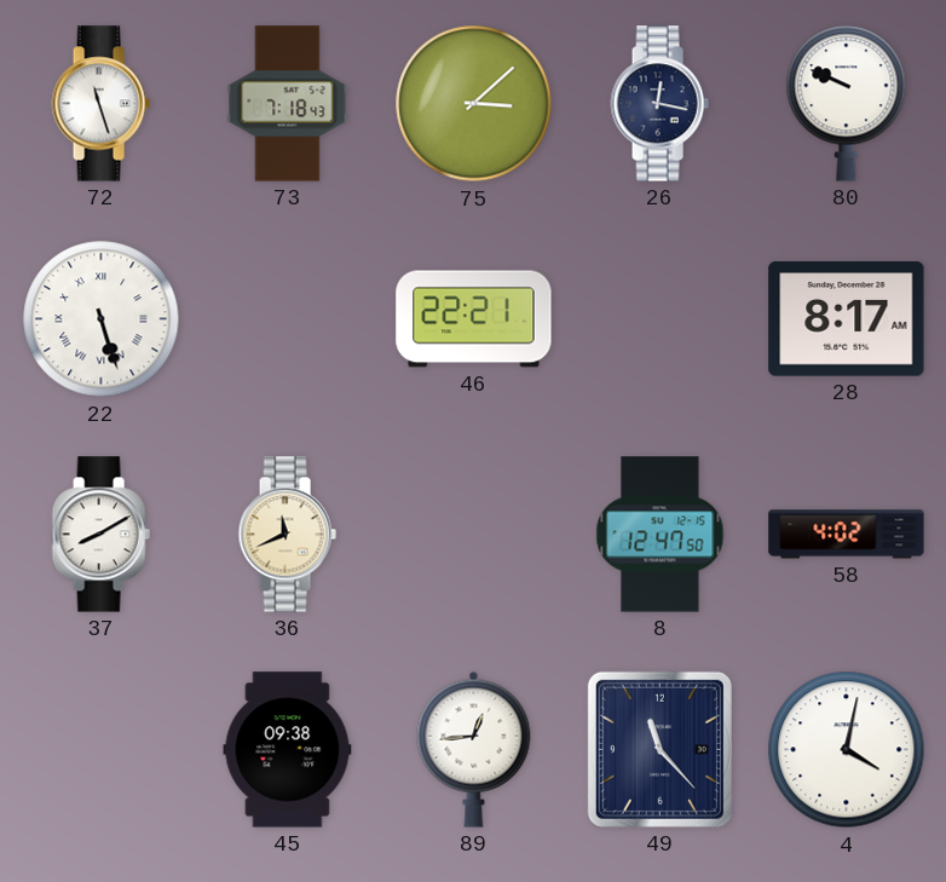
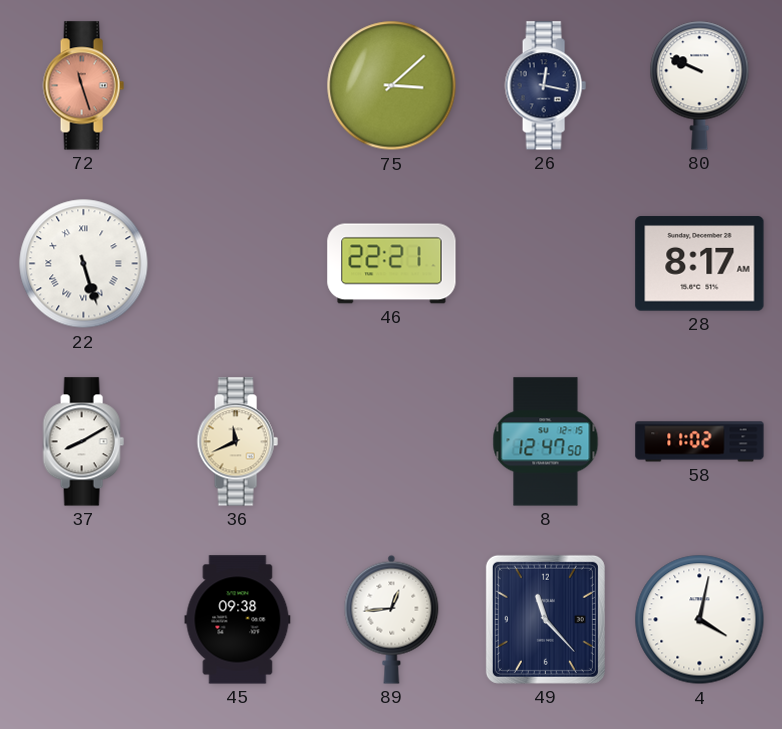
72 dial: white -> salmon
73: 7:18 -> none
58: 4:02 -> 11:02
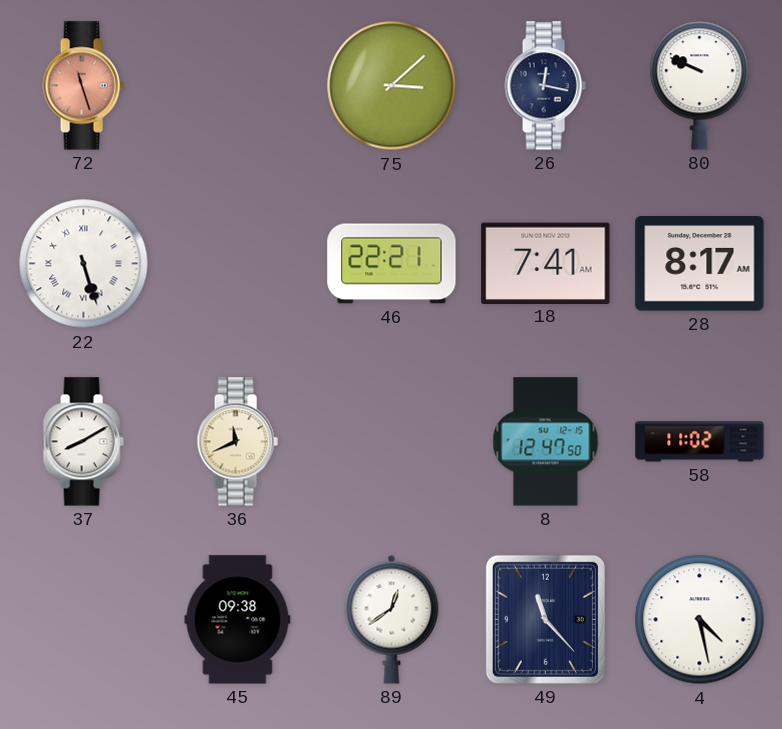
18: none -> 7:41
89: 12:44 -> 12:39
4: 4:02 -> 4:28
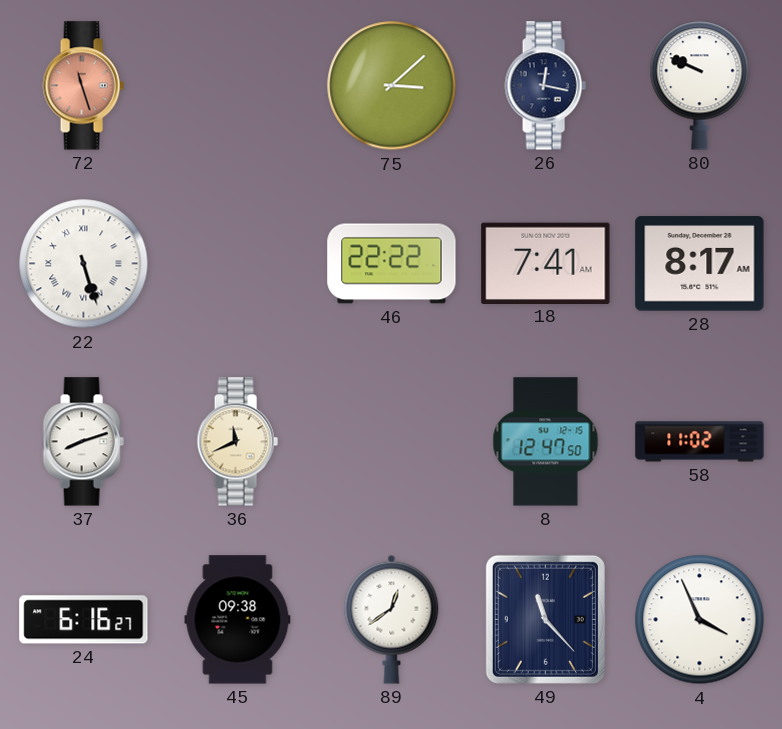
46: 22:21 -> 22:22
37: 8:10 -> 8:12
24: none -> 6:16
4: 4:28 -> 3:56
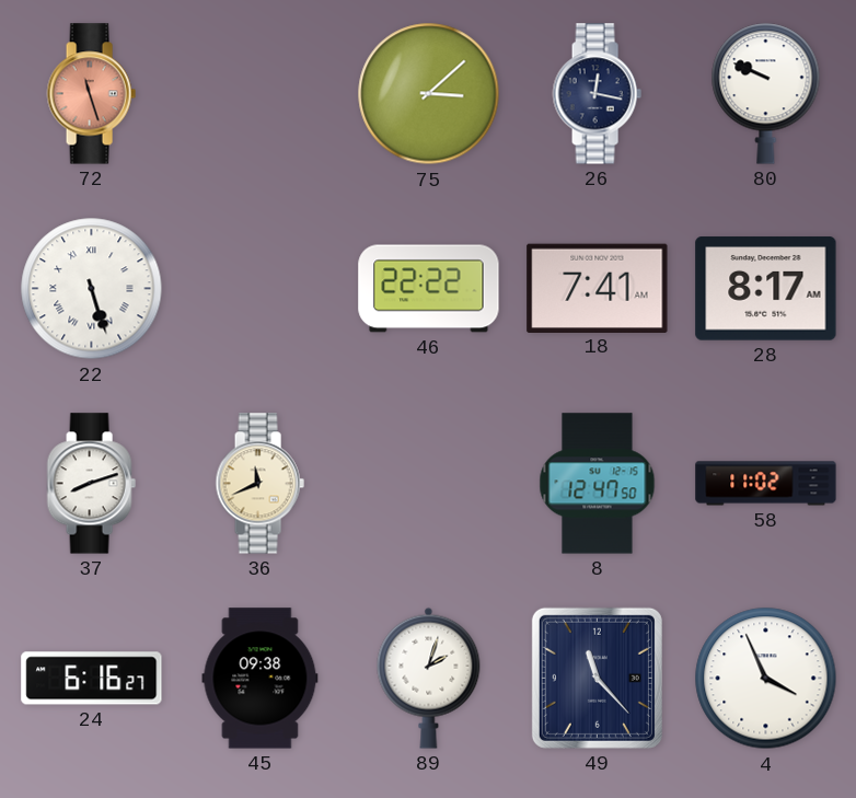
89: 12:39 -> 2:03
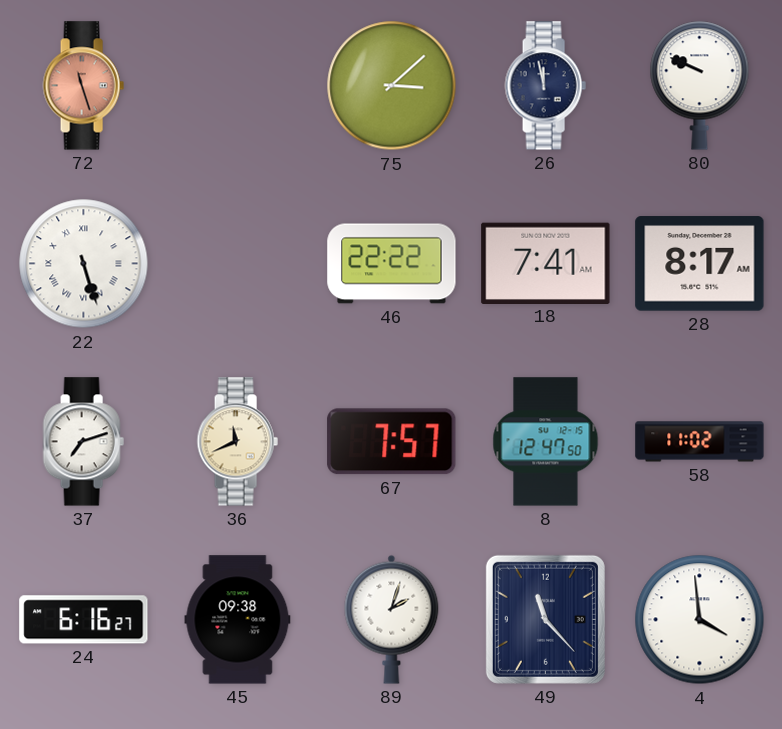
26: 12:17 -> 11:58
37: 8:12 -> 7:12
67: none -> 7:57
4: 3:56 -> 3:59
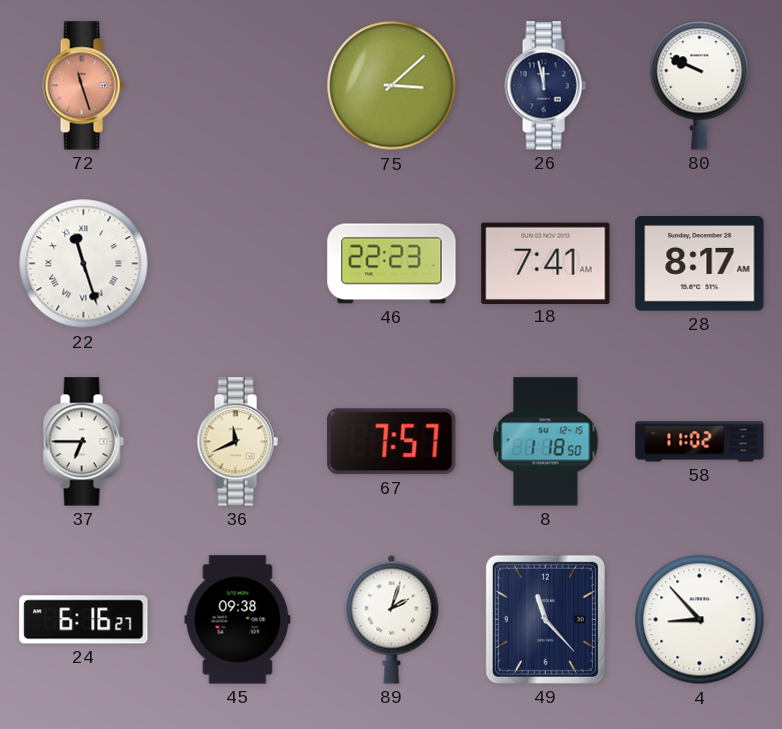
22: 5:27 -> 11:27
46: 22:22 -> 22:23
37: 7:12 -> 6:45
8: 12:47 -> 1:18
4: 3:59 -> 8:53
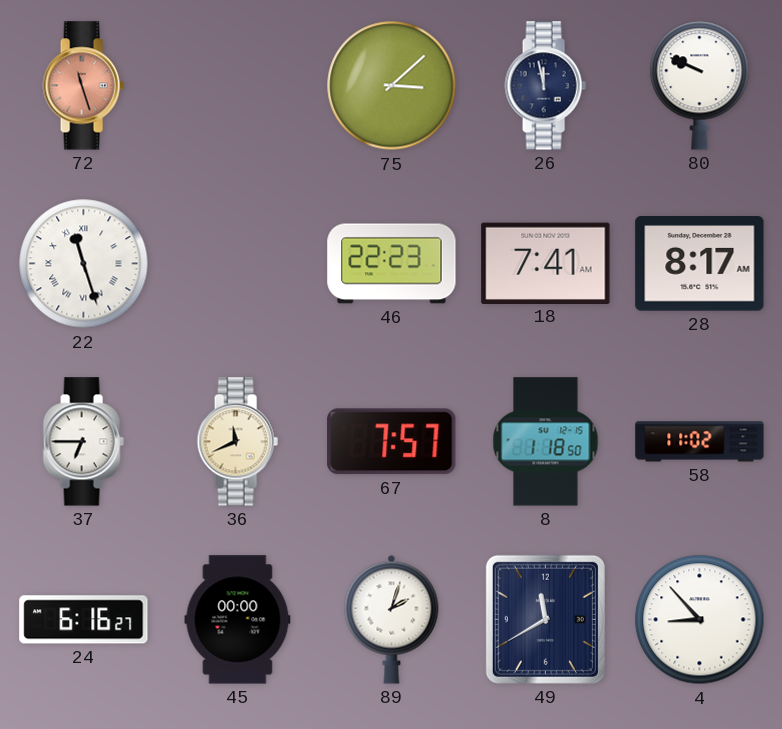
45: 09:38 -> 00:00
49: 11:23 -> 11:40
